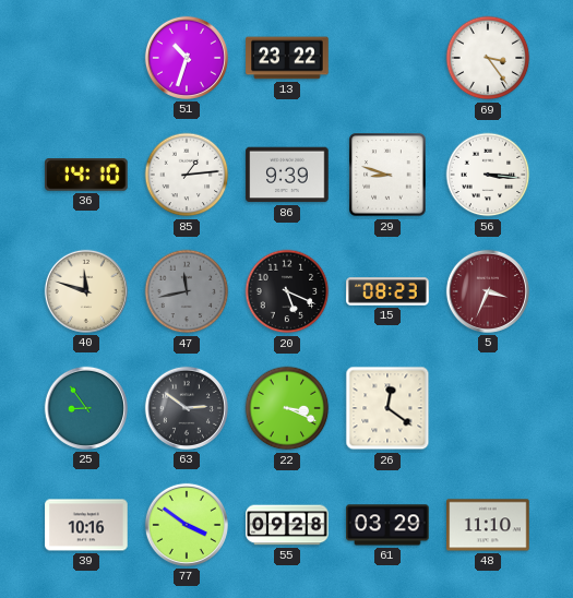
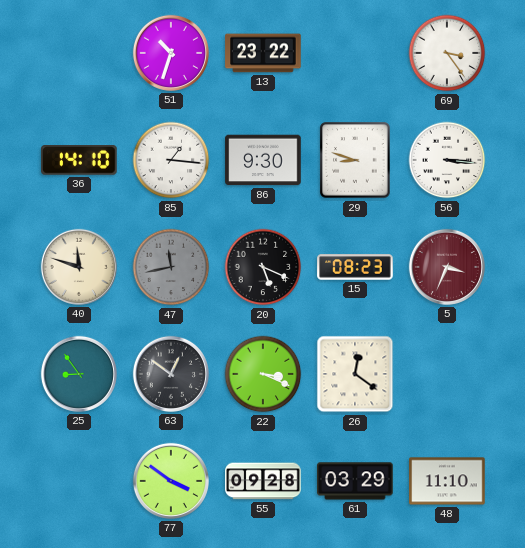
85: 1:14 -> 1:16
86: 9:39 -> 9:30
63: 2:51 -> 12:51
39: 10:16 -> none
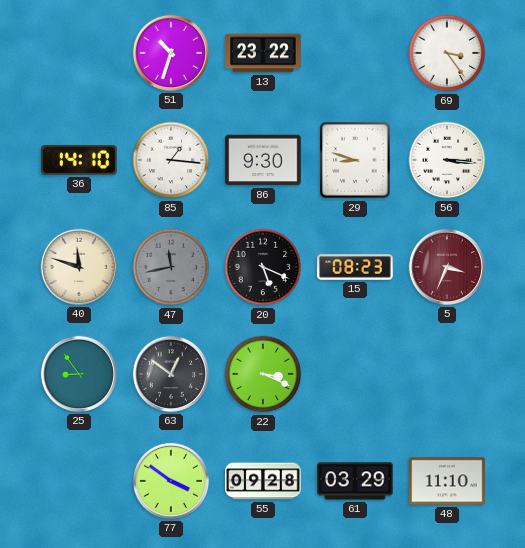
26: 12:21 -> none
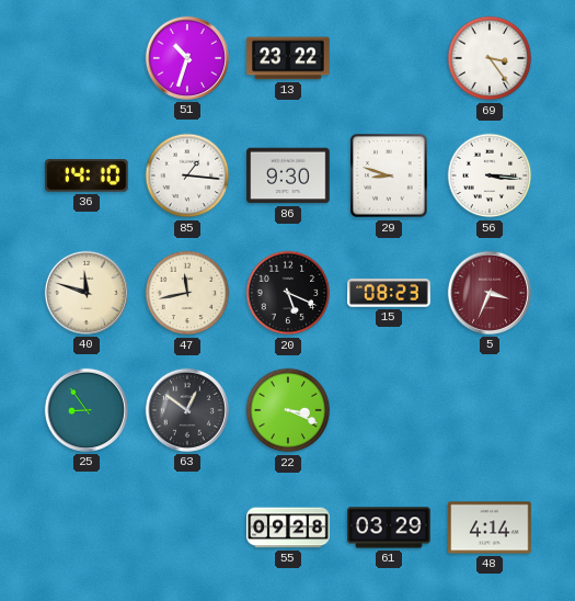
47 dial: grey -> cream
77: 3:51 -> none
48: 11:10 -> 4:14
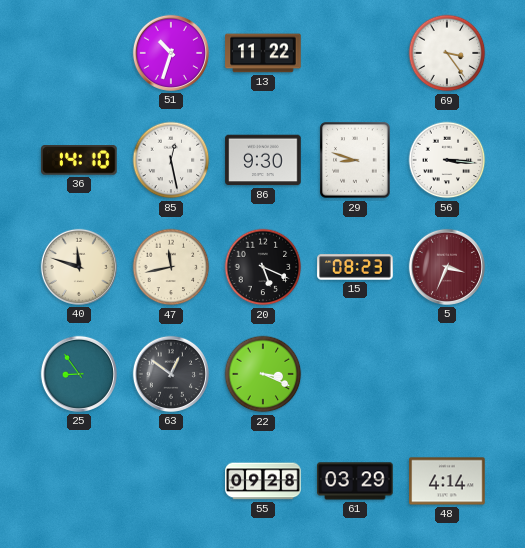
13: 23:22 -> 11:22
85: 1:16 -> 12:28
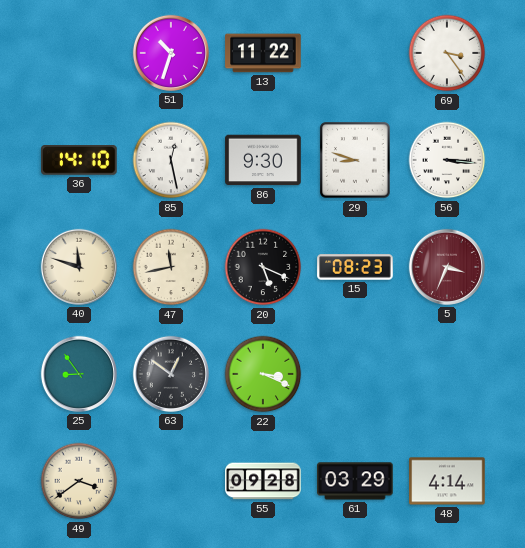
49: none -> 3:39
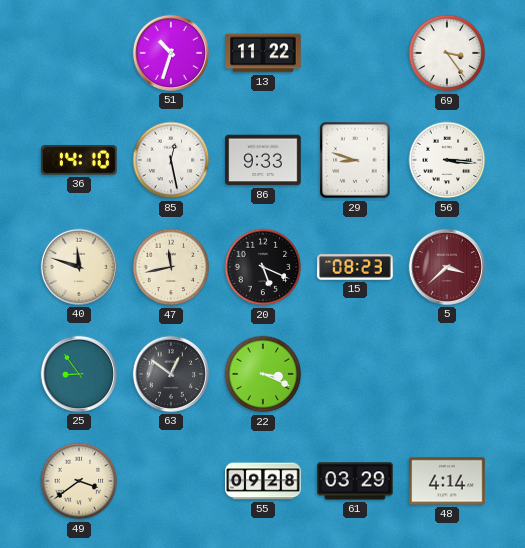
86: 9:30 -> 9:33
5: 3:34 -> 3:38
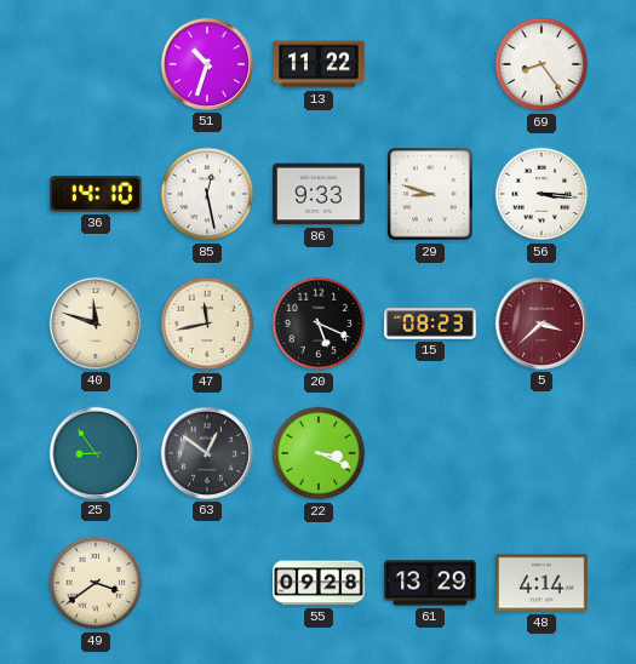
69: 3:24 -> 8:24
61: 03:29 -> 13:29
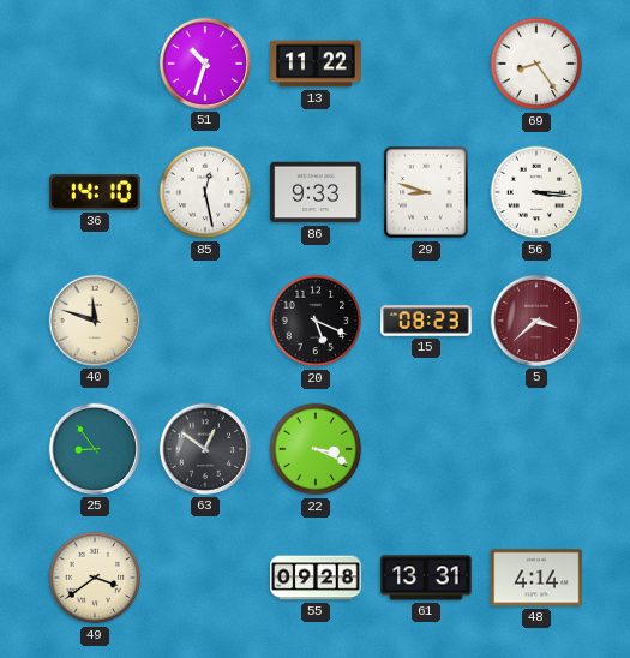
47: 11:43 -> none
61: 13:29 -> 13:31
